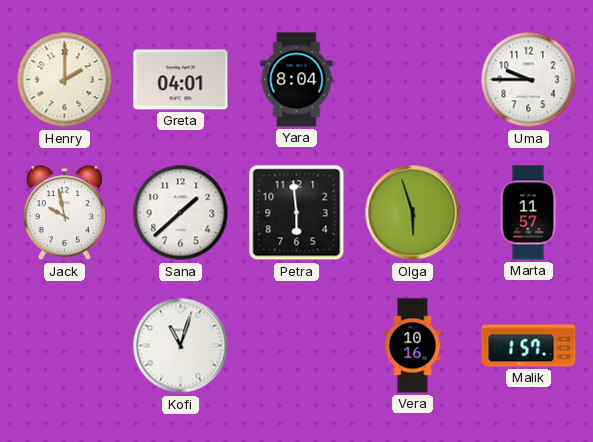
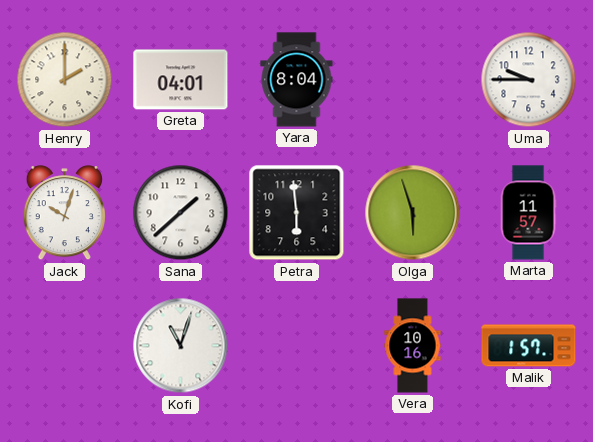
Jack: 9:58 -> 10:03
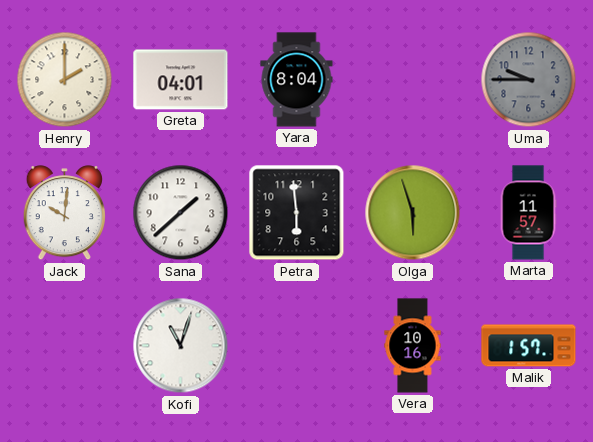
Uma dial: white -> grey
Jack: 10:03 -> 10:01
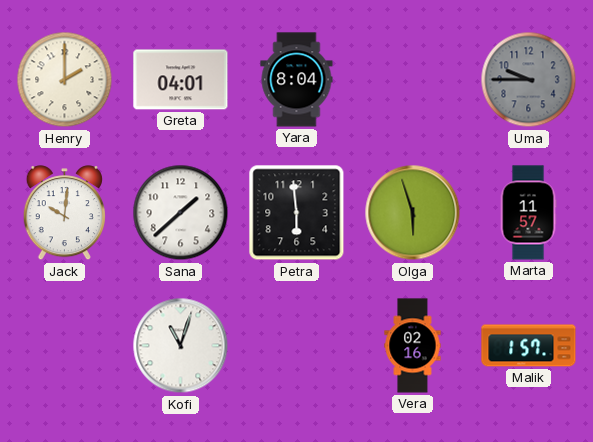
Vera: 10:16 -> 02:16
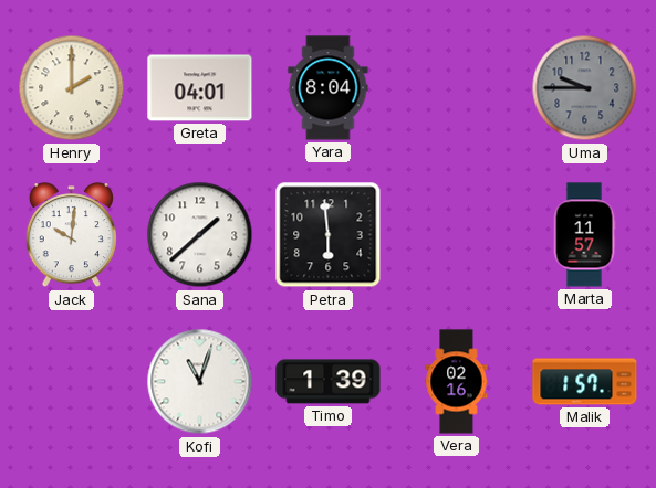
Olga: 5:57 -> none
Timo: none -> 1:39
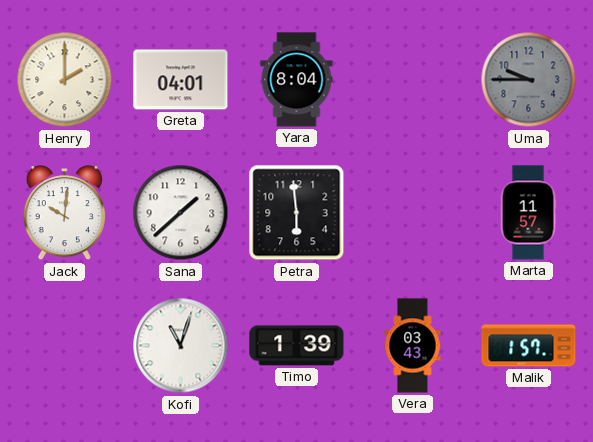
Vera: 02:16 -> 03:43
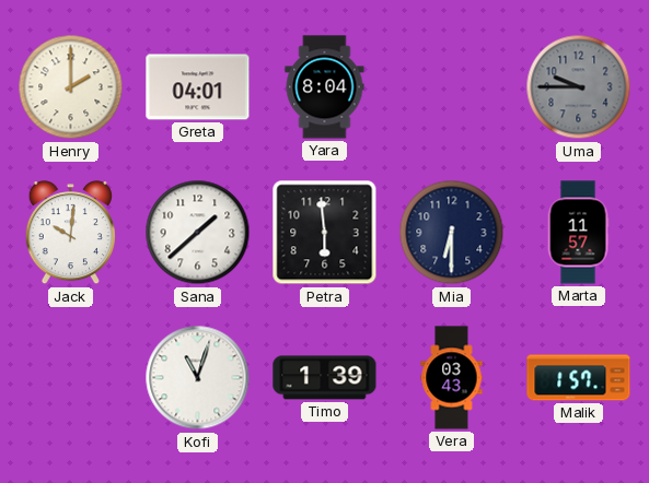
Mia: none -> 6:30
